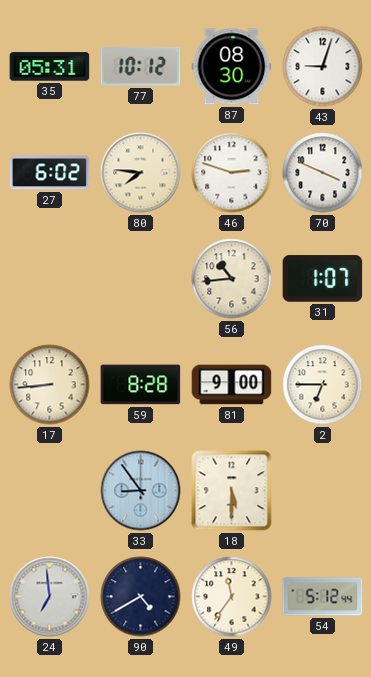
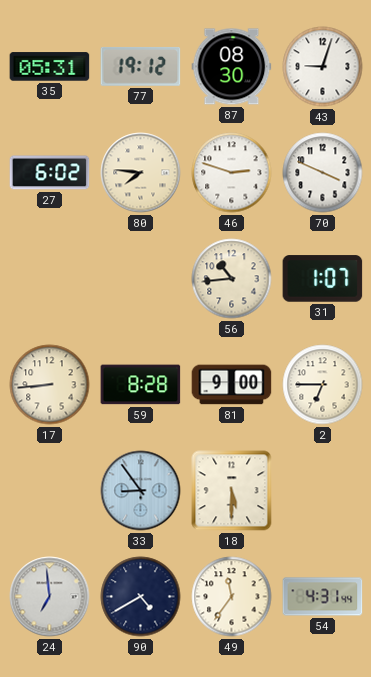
77: 10:12 -> 19:12
54: 5:12 -> 4:31
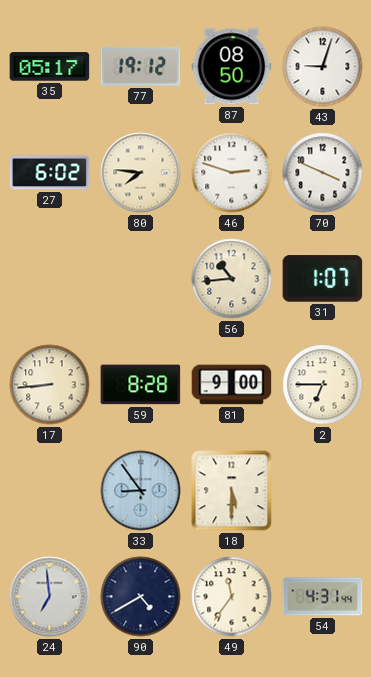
35: 05:31 -> 05:17
87: 08:30 -> 08:50
